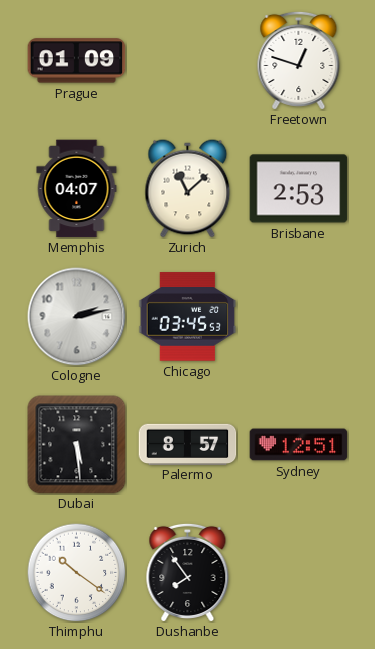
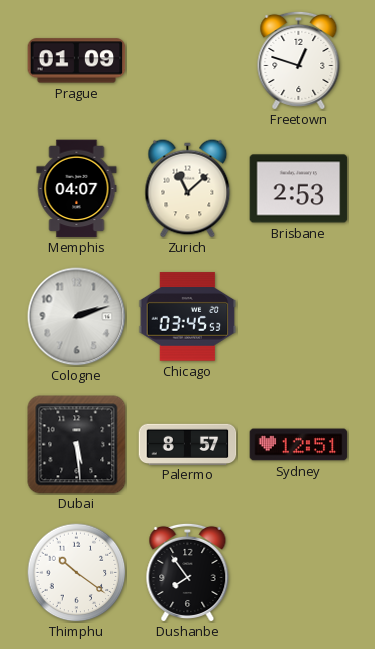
Cologne: 2:13 -> 2:12
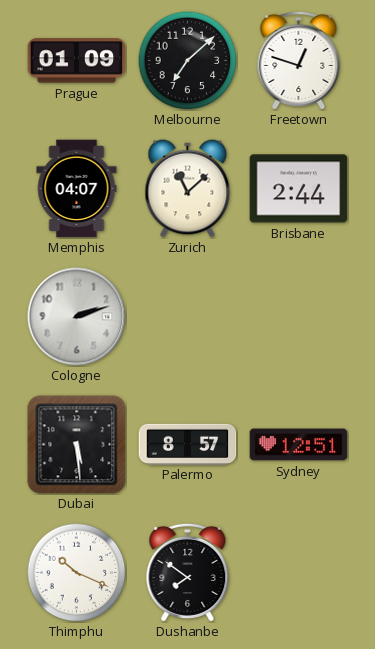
Melbourne: none -> 7:08
Brisbane: 2:53 -> 2:44
Chicago: 03:45 -> none
Thimphu: 10:21 -> 10:19
Dushanbe: 7:54 -> 7:51
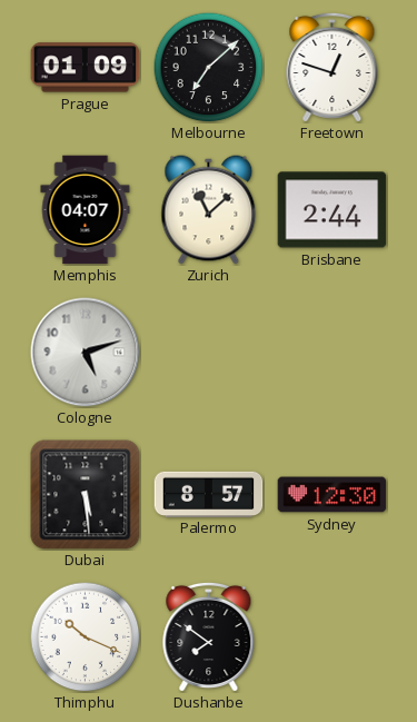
Cologne: 2:12 -> 5:12
Sydney: 12:51 -> 12:30
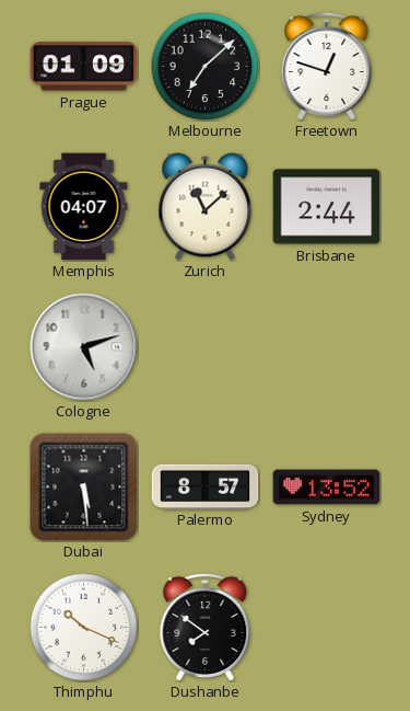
Sydney: 12:30 -> 13:52
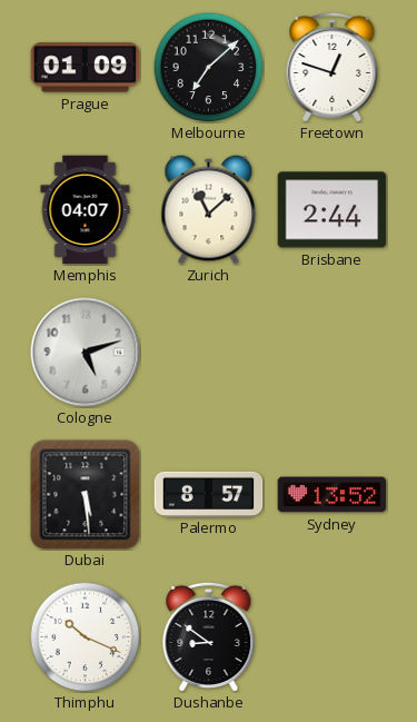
Dushanbe: 7:51 -> 8:51
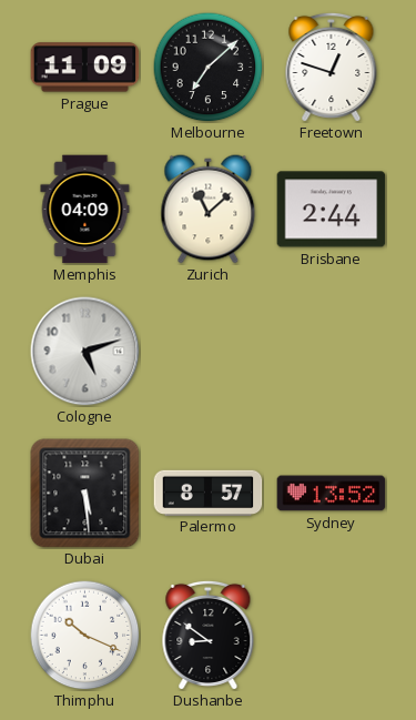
Prague: 01:09 -> 11:09
Memphis: 04:07 -> 04:09
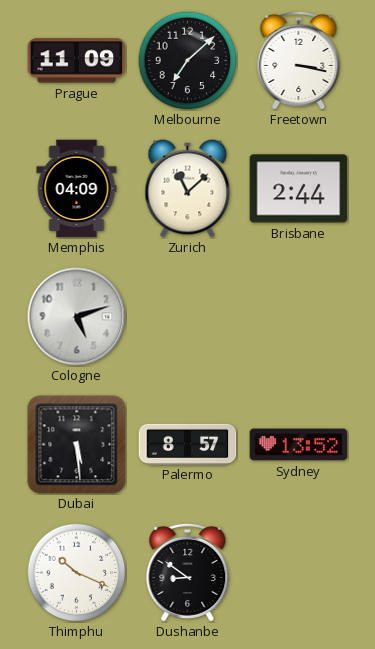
Freetown: 12:48 -> 3:17
